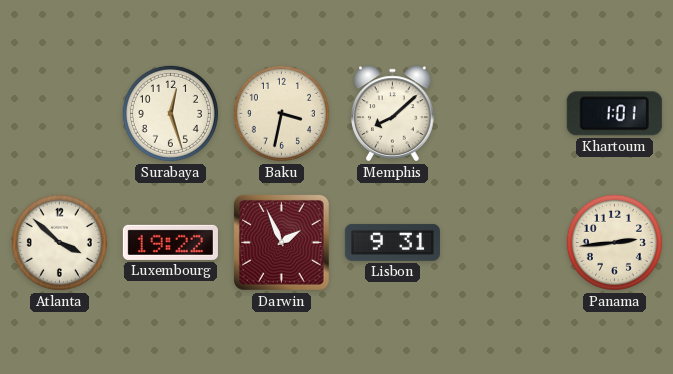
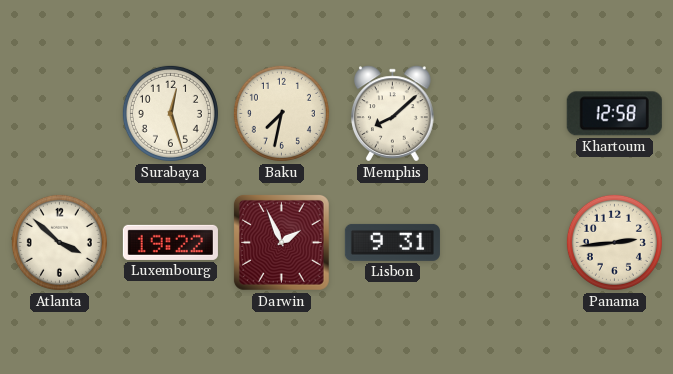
Baku: 3:32 -> 7:32
Khartoum: 1:01 -> 12:58
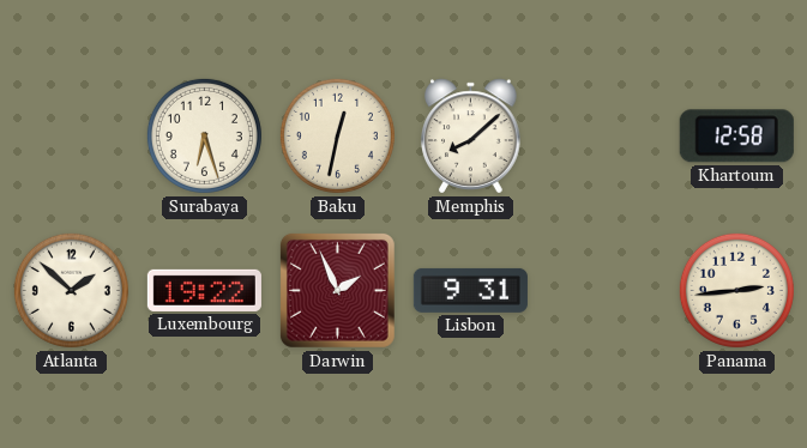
Surabaya: 12:27 -> 6:27
Baku: 7:32 -> 12:32
Atlanta: 3:52 -> 1:52
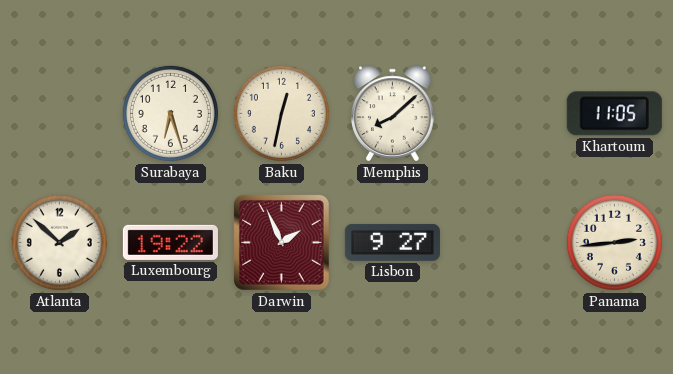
Khartoum: 12:58 -> 11:05
Lisbon: 9:31 -> 9:27
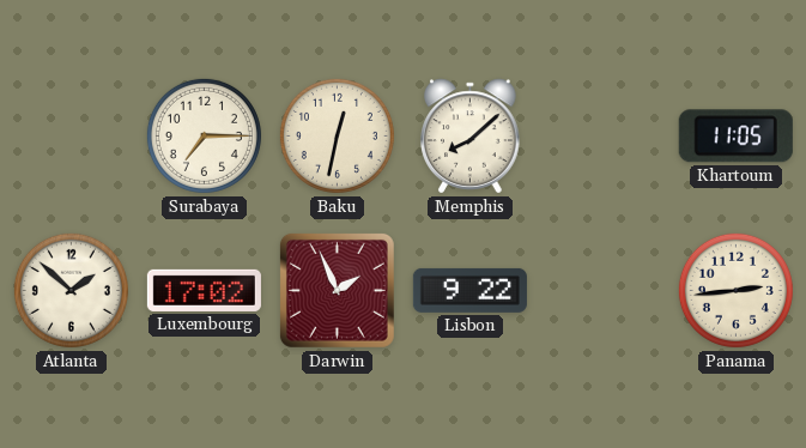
Surabaya: 6:27 -> 7:15
Luxembourg: 19:22 -> 17:02
Lisbon: 9:27 -> 9:22
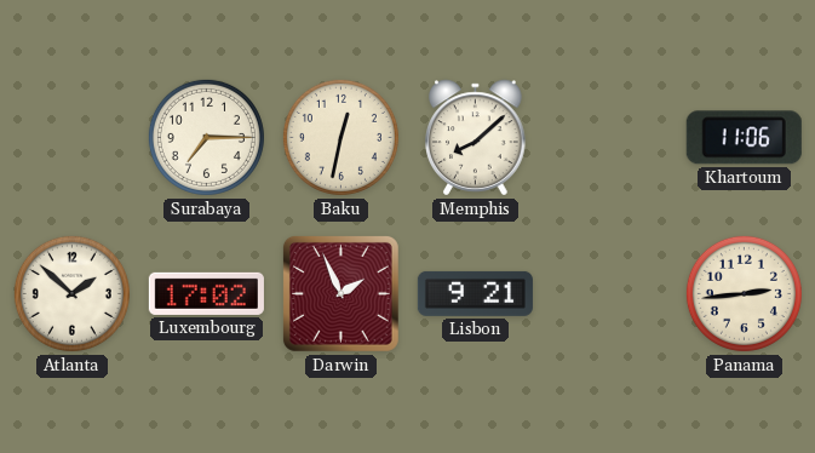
Khartoum: 11:05 -> 11:06
Lisbon: 9:22 -> 9:21
